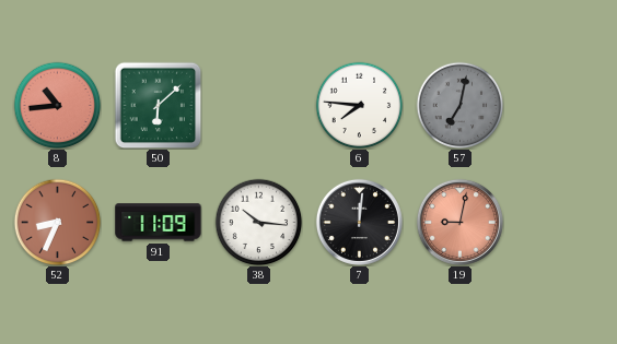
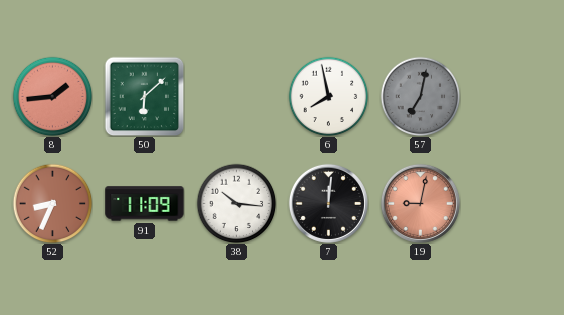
8: 10:44 -> 1:44
6: 7:46 -> 7:58
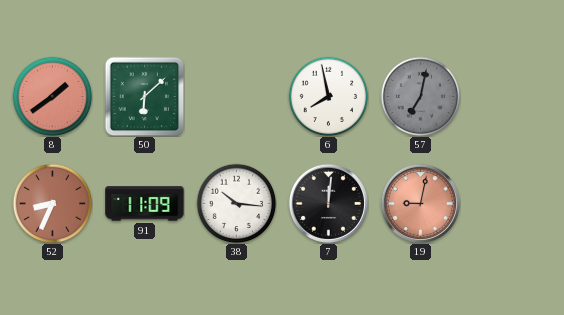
8: 1:44 -> 1:39
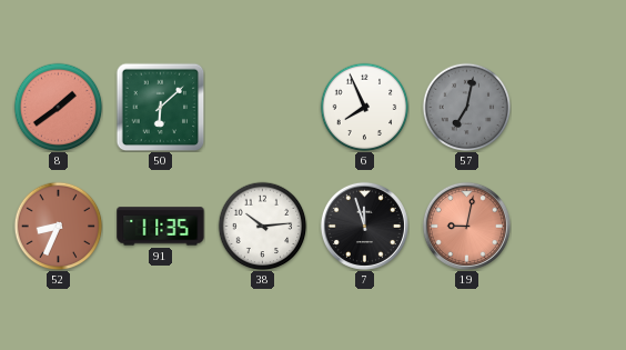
6: 7:58 -> 7:56
91: 11:09 -> 11:35
38: 10:16 -> 10:14
7: 12:01 -> 11:57
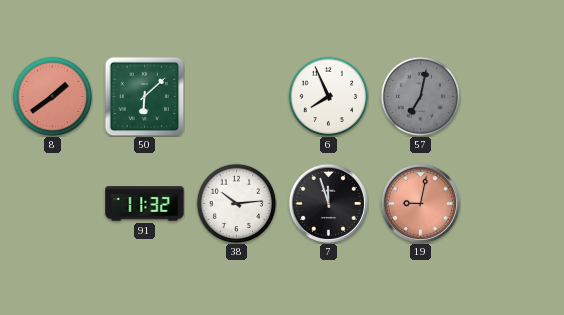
52: 8:34 -> none
91: 11:35 -> 11:32
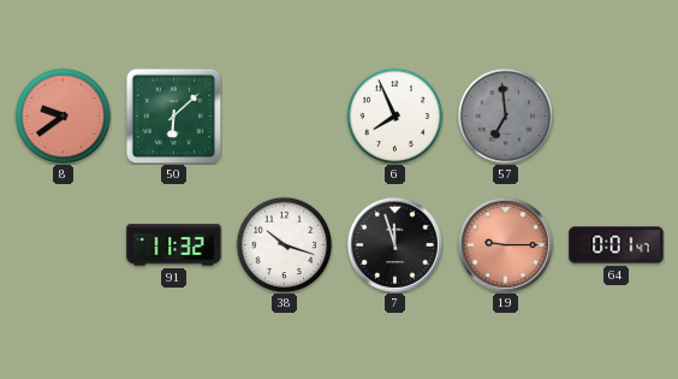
8: 1:39 -> 9:39
57: 7:02 -> 6:59
38: 10:14 -> 10:18
19: 9:02 -> 9:15
64: none -> 0:01
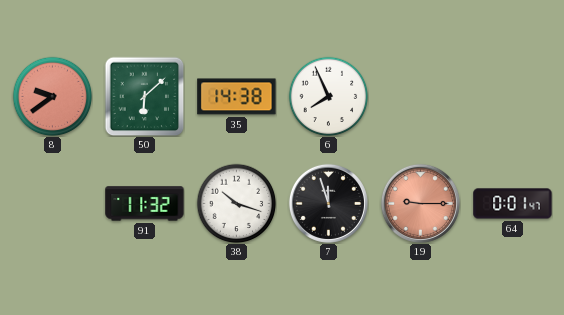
35: none -> 14:38
57: 6:59 -> none
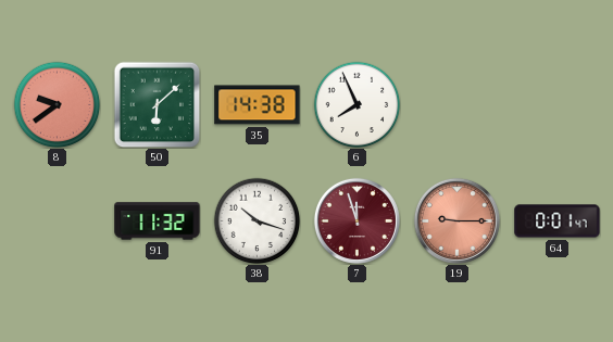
7 dial: black -> burgundy
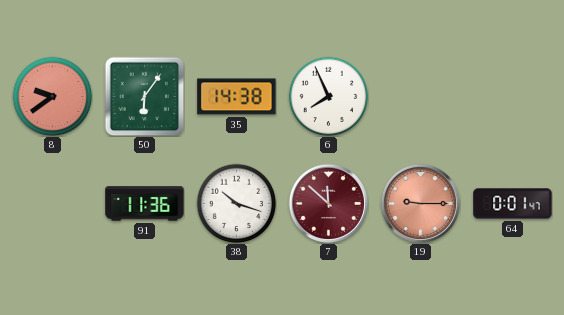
50: 6:08 -> 6:06
91: 11:32 -> 11:36
7: 11:57 -> 11:52
